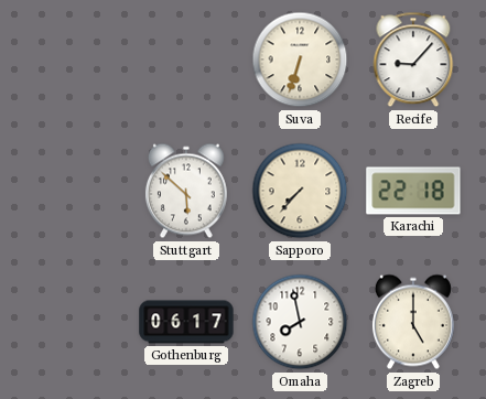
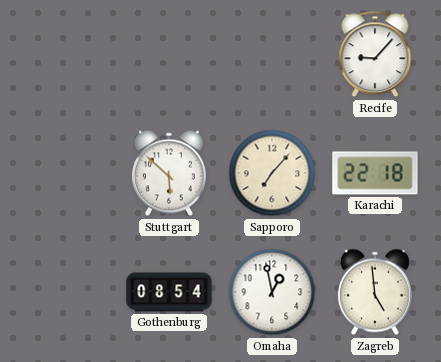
Suva: 6:33 -> none
Sapporo: 7:37 -> 7:07
Gothenburg: 06:17 -> 08:54
Omaha: 7:58 -> 12:58
Zagreb: 5:00 -> 4:59
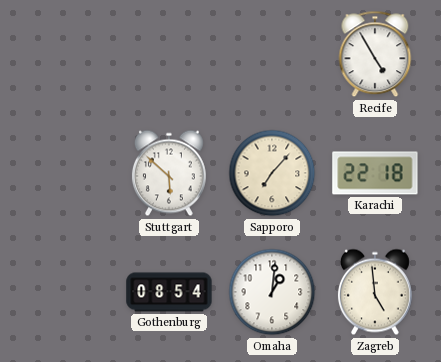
Recife: 9:07 -> 4:55
Omaha: 12:58 -> 1:01
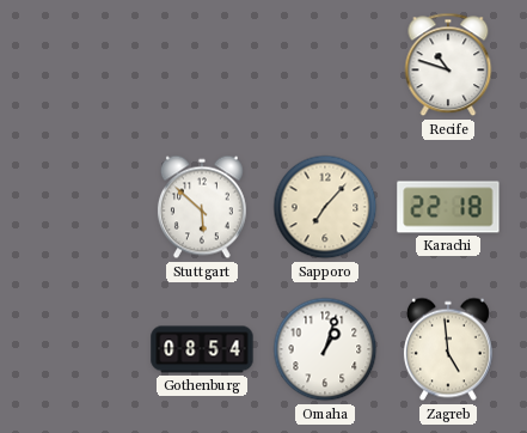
Recife: 4:55 -> 10:48
Omaha: 1:01 -> 1:03
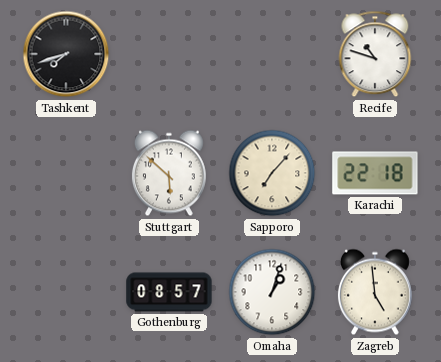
Tashkent: none -> 7:42
Gothenburg: 08:54 -> 08:57
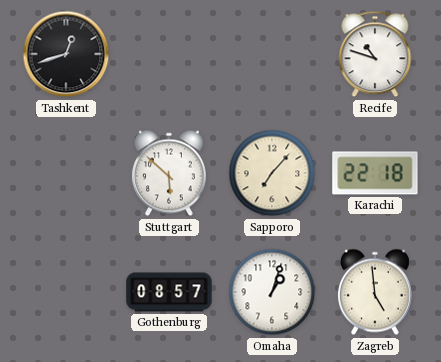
Tashkent: 7:42 -> 12:42
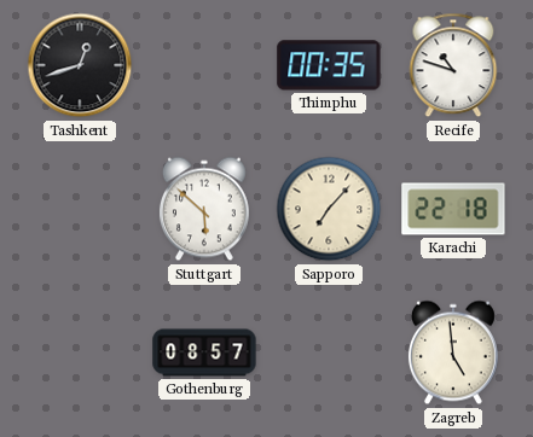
Thimphu: none -> 00:35
Omaha: 1:03 -> none
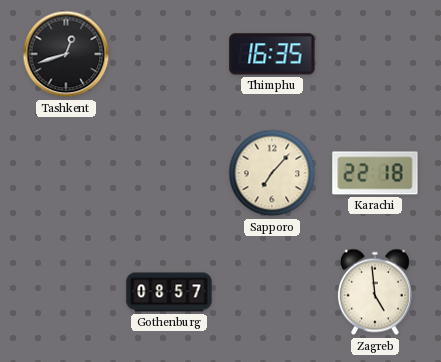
Thimphu: 00:35 -> 16:35
Recife: 10:48 -> none
Stuttgart: 5:52 -> none
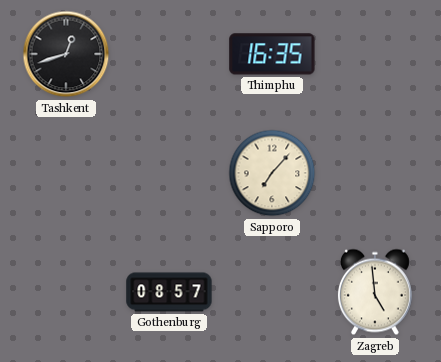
Karachi: 22:18 -> none
